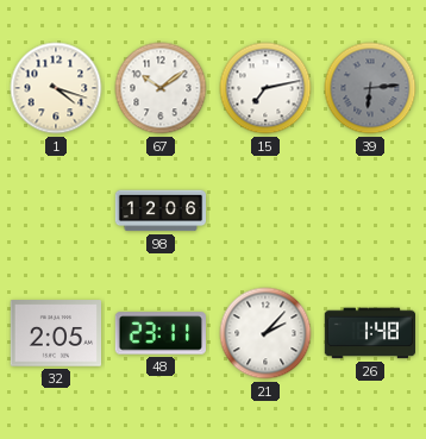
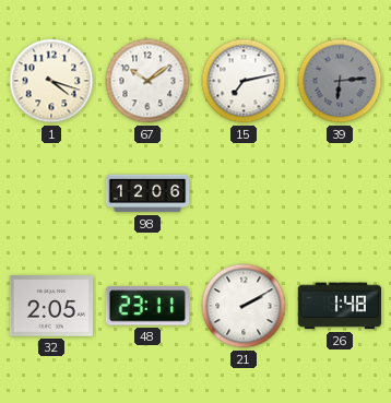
21: 2:07 -> 2:10
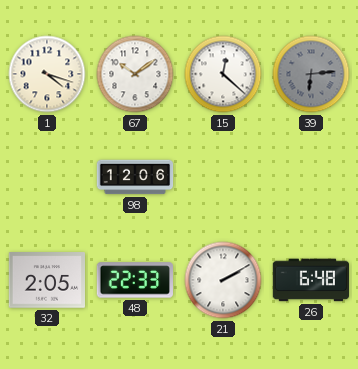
15: 7:13 -> 12:22
48: 23:11 -> 22:33
26: 1:48 -> 6:48
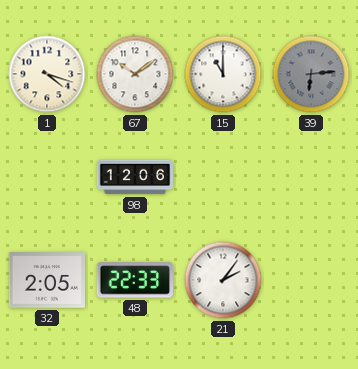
15: 12:22 -> 11:00
21: 2:10 -> 2:06
26: 6:48 -> none
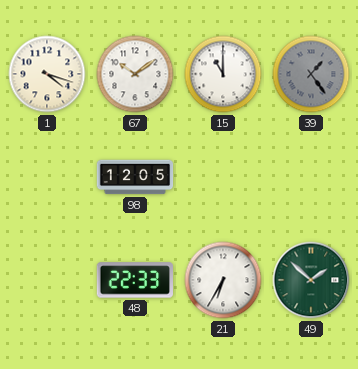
39: 6:14 -> 1:24
98: 12:06 -> 12:05
32: 2:05 -> none
21: 2:06 -> 6:35
49: none -> 1:52
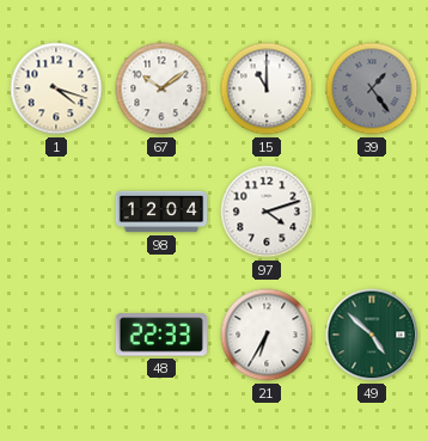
98: 12:05 -> 12:04
97: none -> 4:12
49: 1:52 -> 4:52
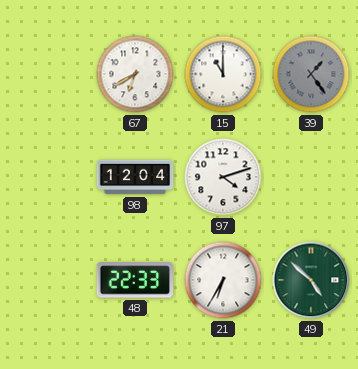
1: 4:18 -> none
67: 10:09 -> 6:40
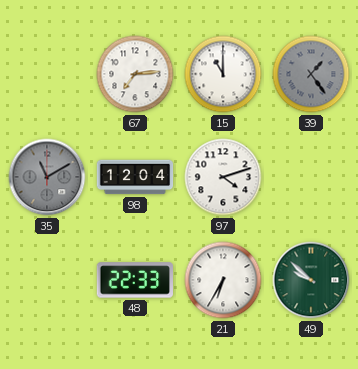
67: 6:40 -> 7:14
35: none -> 11:10
49: 4:52 -> 9:52
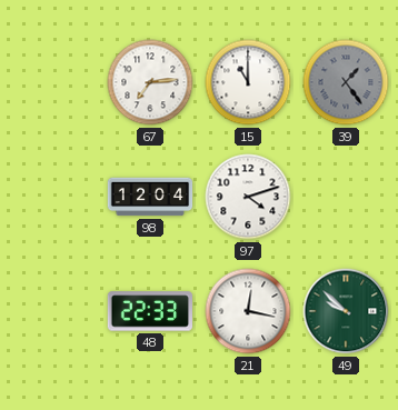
35: 11:10 -> none
21: 6:35 -> 12:17
